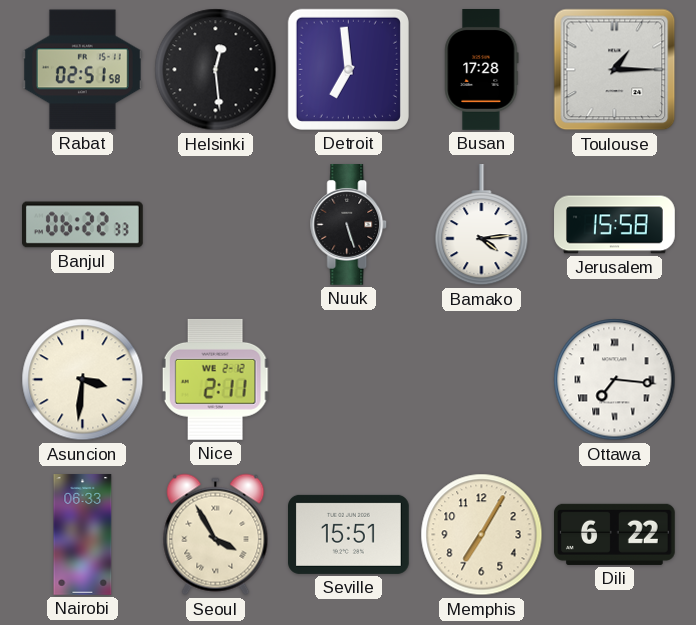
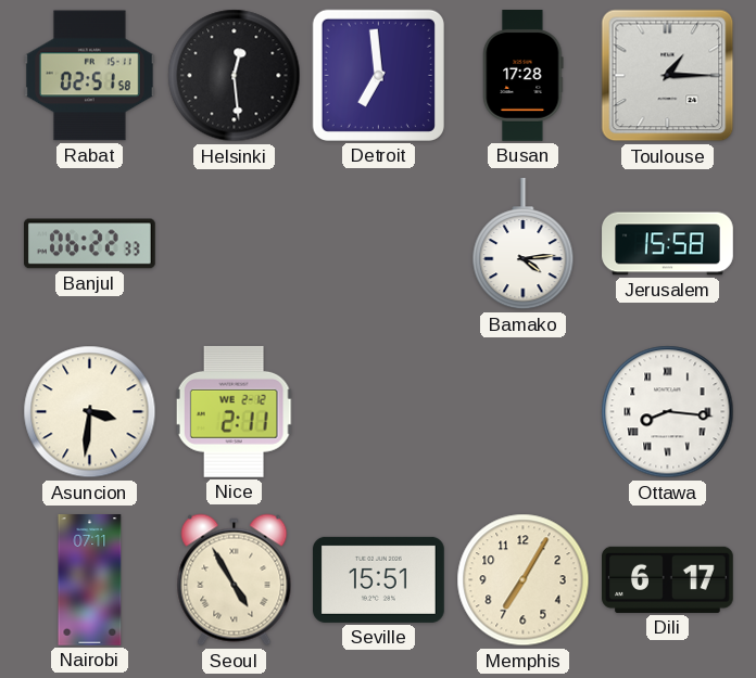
Nuuk: 5:27 -> none
Ottawa: 7:16 -> 8:16
Nairobi: 06:33 -> 07:11
Seoul: 3:55 -> 4:55
Dili: 6:22 -> 6:17
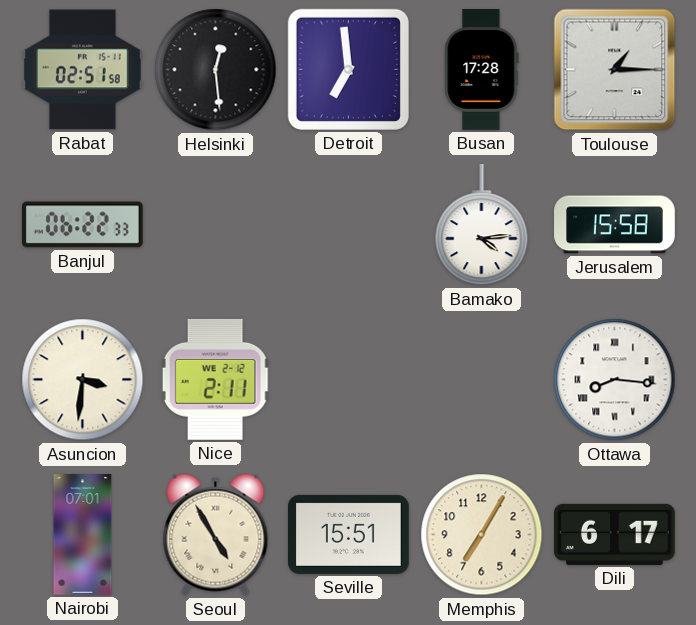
Nairobi: 07:11 -> 07:01
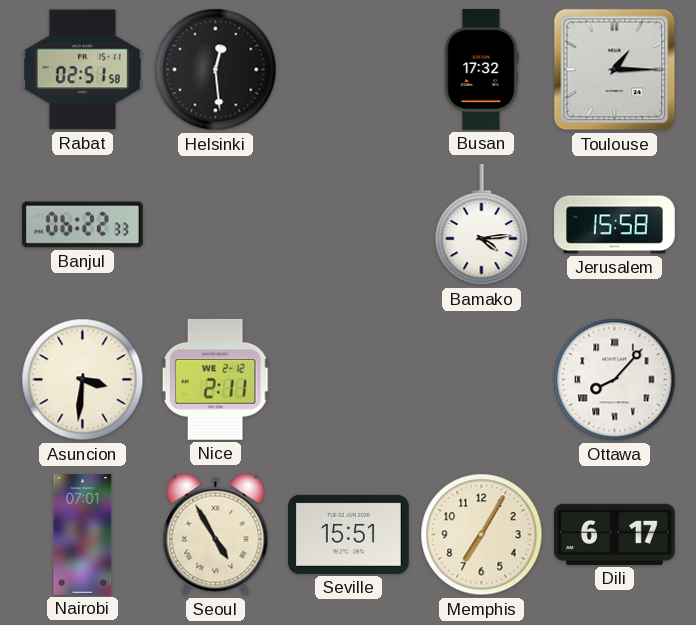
Detroit: 6:59 -> none
Busan: 17:28 -> 17:32
Ottawa: 8:16 -> 8:07
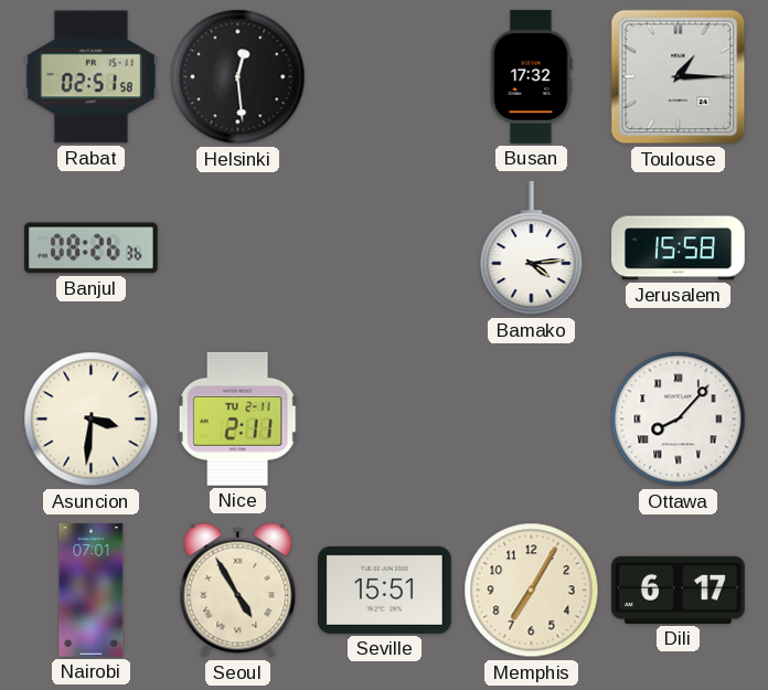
Banjul: 06:22 -> 08:26
Nice date: WE 2-12 -> TU 2-11
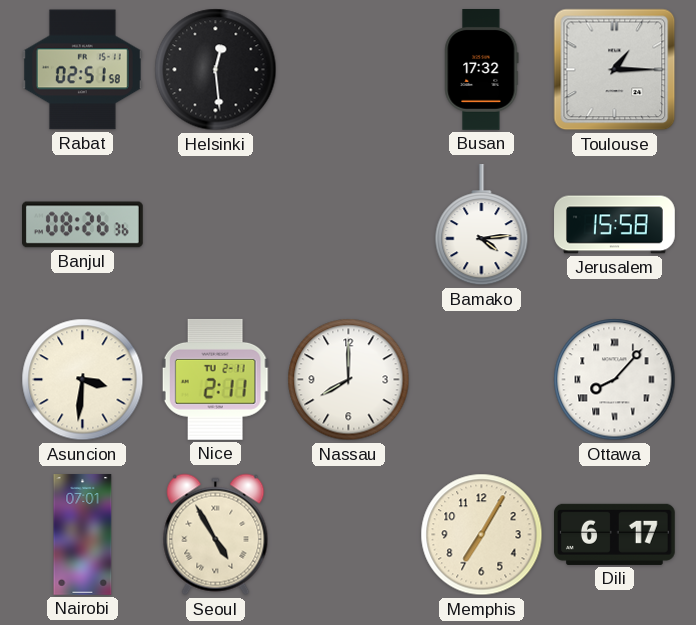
Nassau: none -> 8:00
Seville: 15:51 -> none
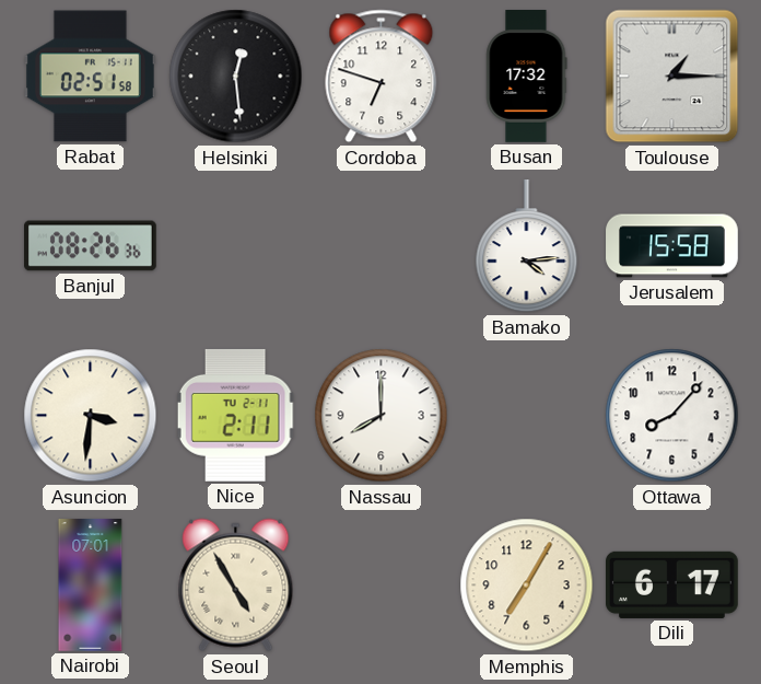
Cordoba: none -> 6:48
Ottawa numerals: Roman -> Arabic
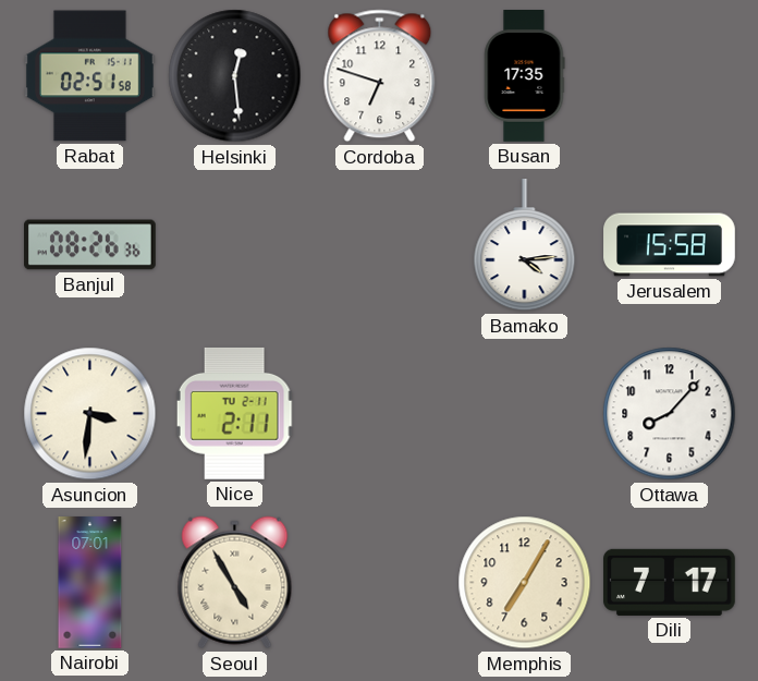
Busan: 17:32 -> 17:35
Toulouse: 1:15 -> none
Nassau: 8:00 -> none
Dili: 6:17 -> 7:17
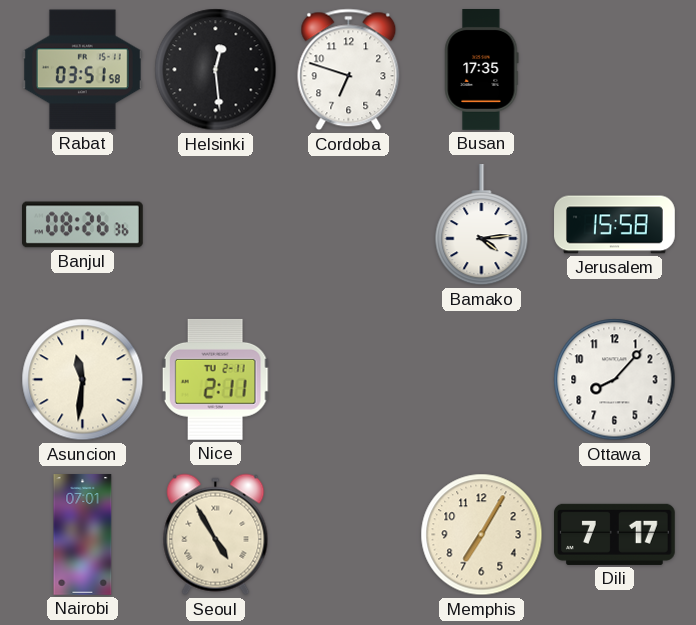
Rabat: 02:51 -> 03:51
Asuncion: 3:31 -> 11:31
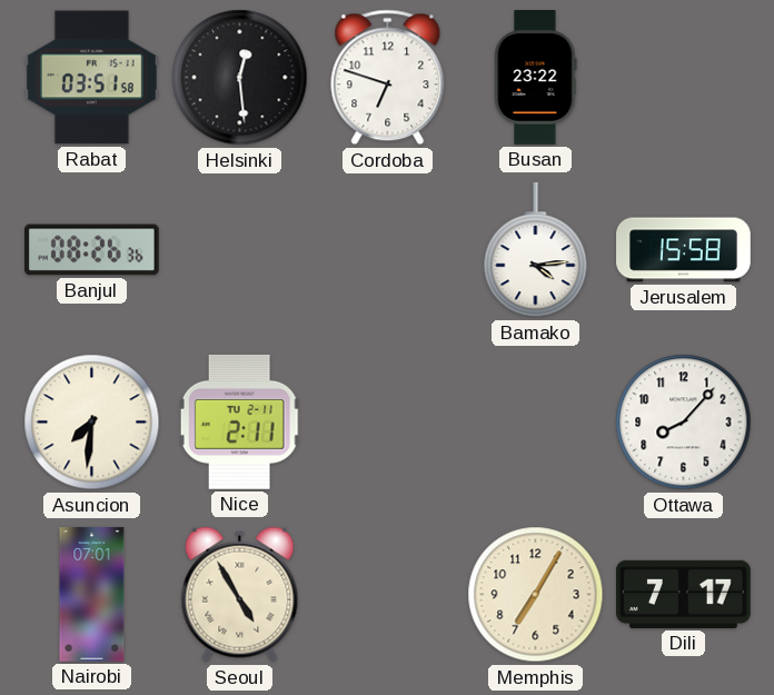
Busan: 17:35 -> 23:22
Asuncion: 11:31 -> 7:31
